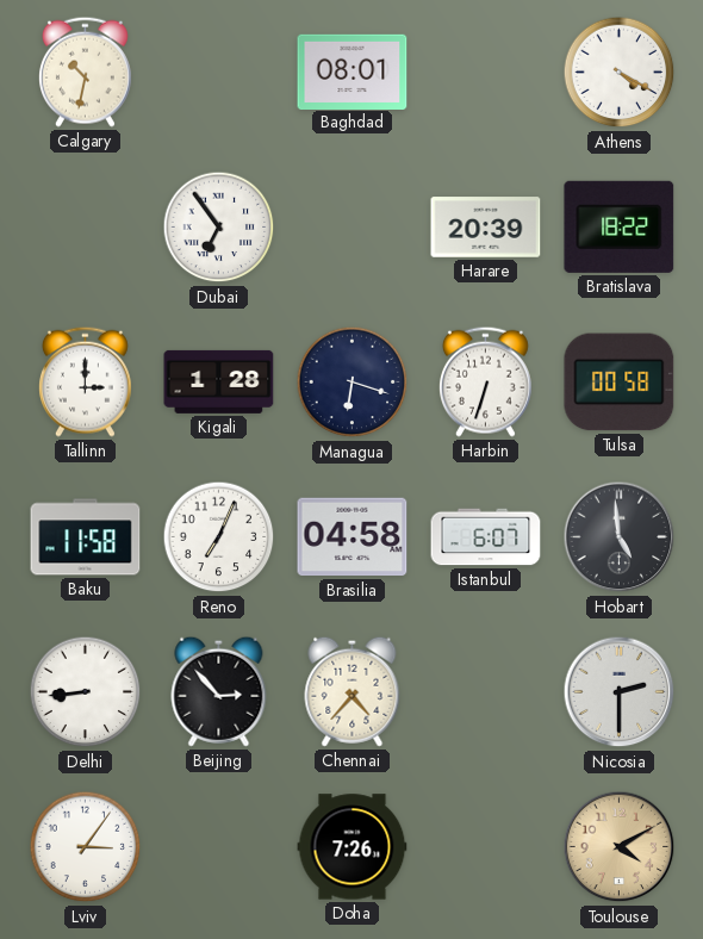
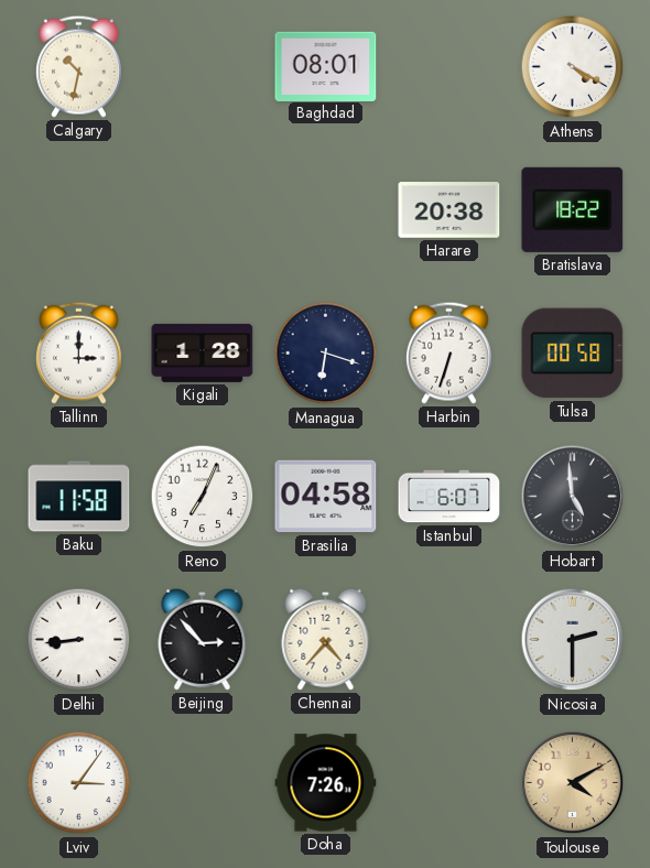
Dubai: 6:54 -> none
Harare: 20:39 -> 20:38
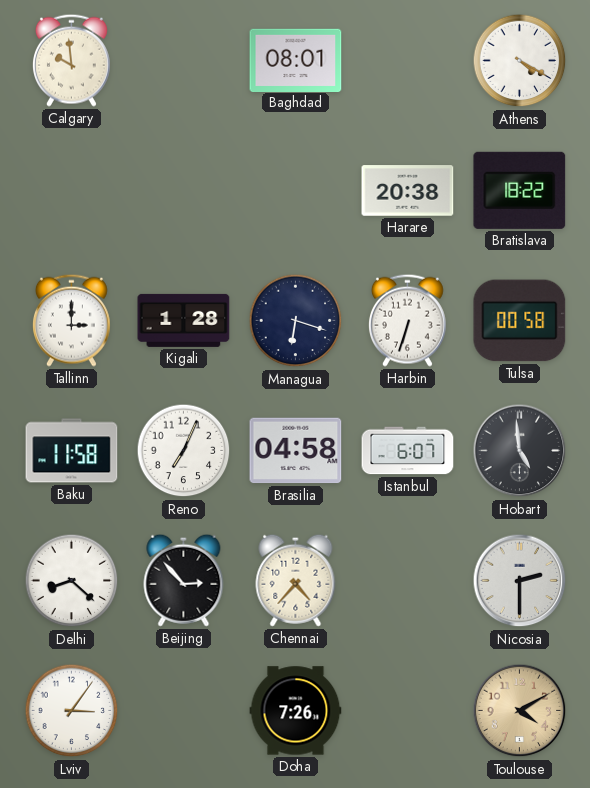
Calgary: 10:32 -> 9:59
Delhi: 8:44 -> 8:22
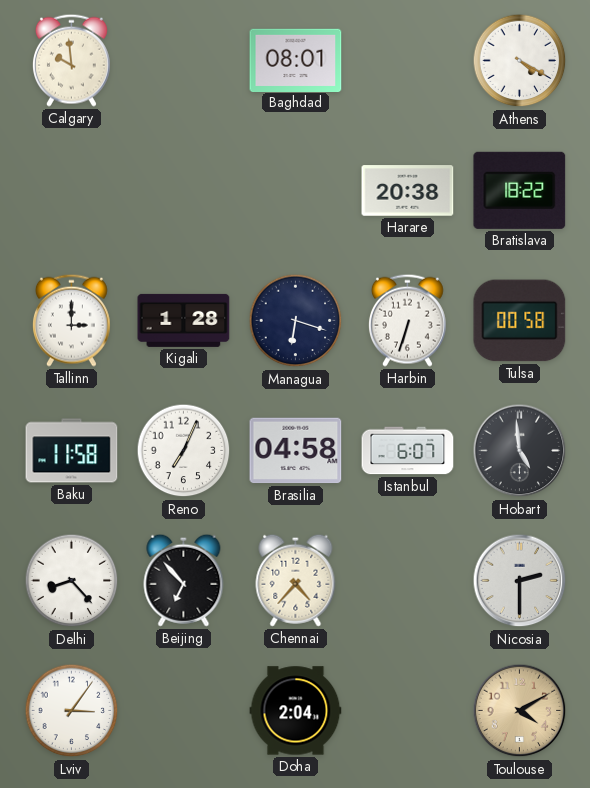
Delhi: 8:22 -> 8:23
Beijing: 2:53 -> 6:53
Doha: 7:26 -> 2:04
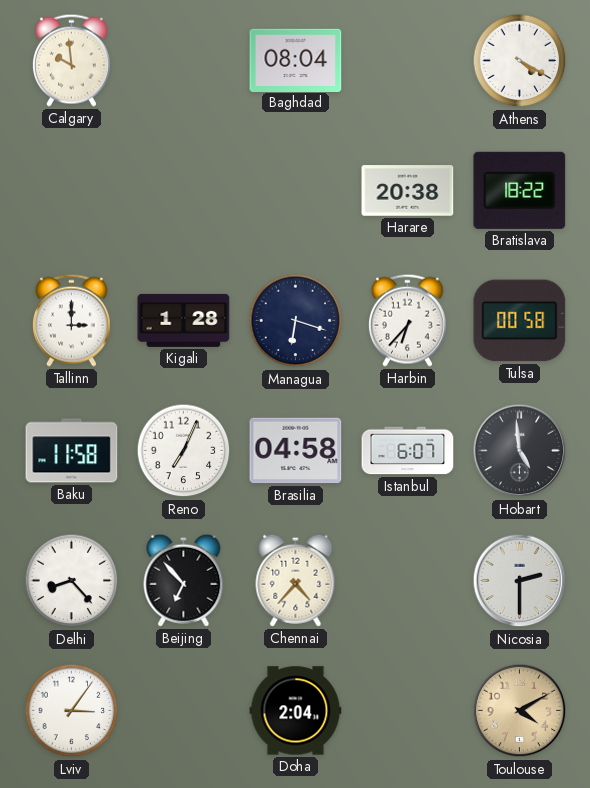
Baghdad: 08:01 -> 08:04
Harbin: 6:33 -> 6:37
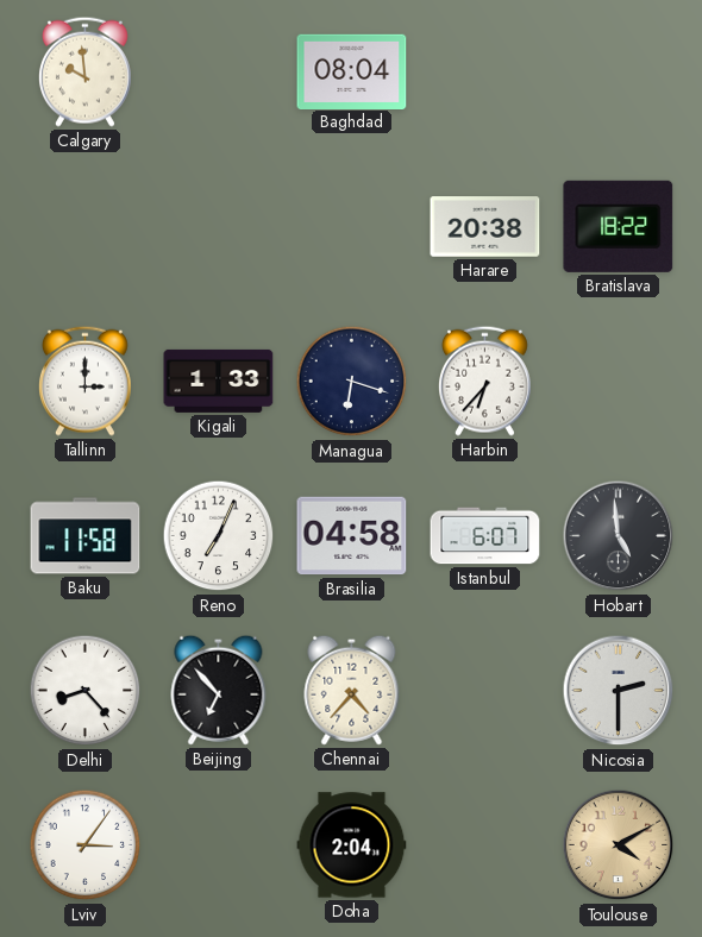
Athens: 4:20 -> none
Kigali: 1:28 -> 1:33
Tulsa: 00:58 -> none
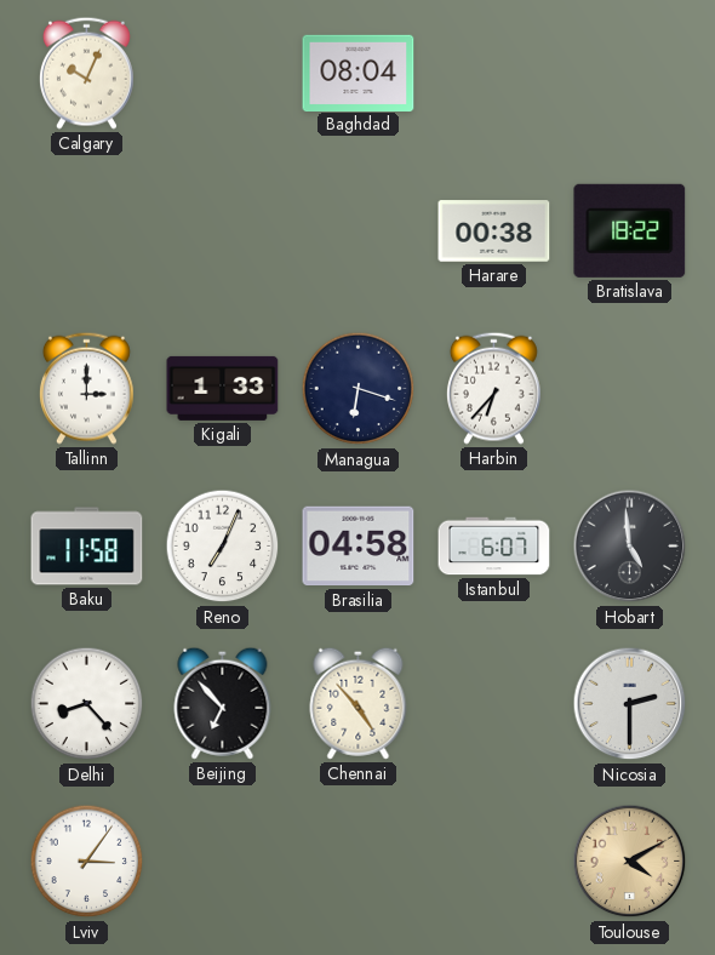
Calgary: 9:59 -> 10:04
Harare: 20:38 -> 00:38
Chennai: 4:37 -> 4:53
Doha: 2:04 -> none
